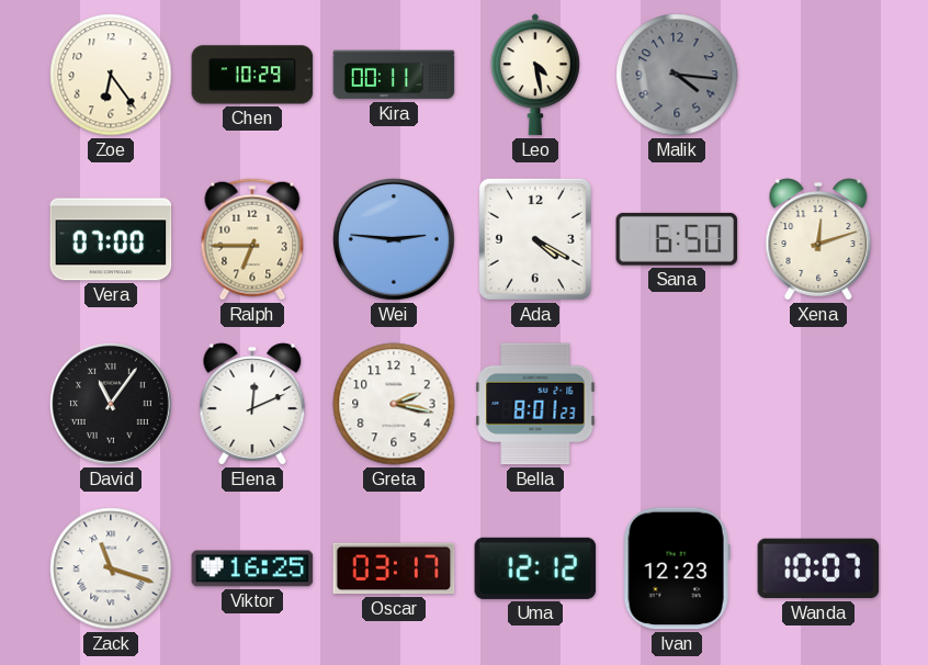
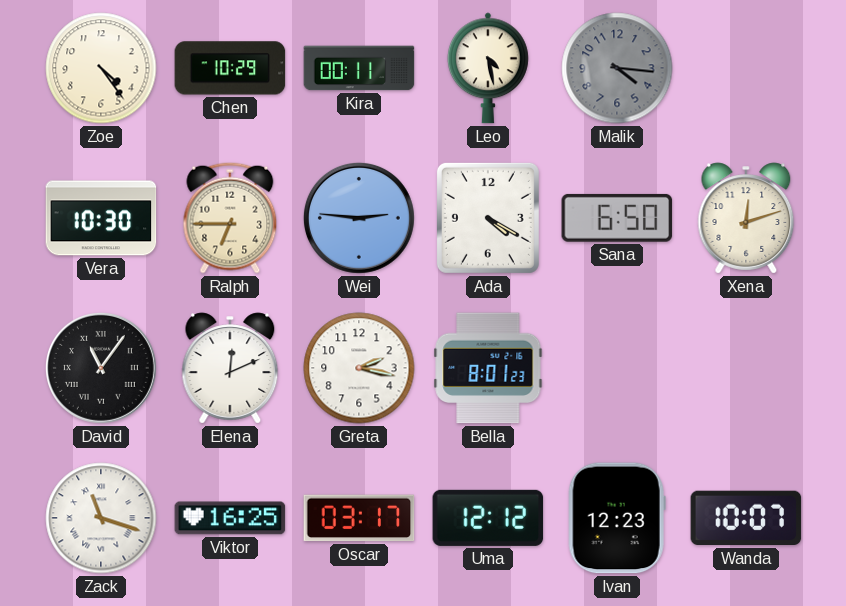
Zoe: 6:24 -> 4:24
Vera: 07:00 -> 10:30
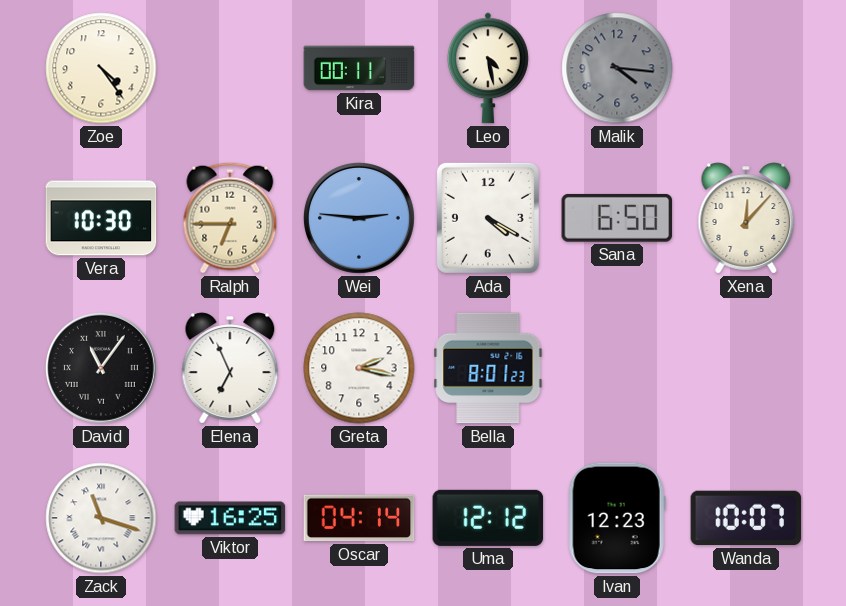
Chen: 10:29 -> none
Xena: 12:12 -> 12:07
Elena: 12:11 -> 6:56
Oscar: 03:17 -> 04:14
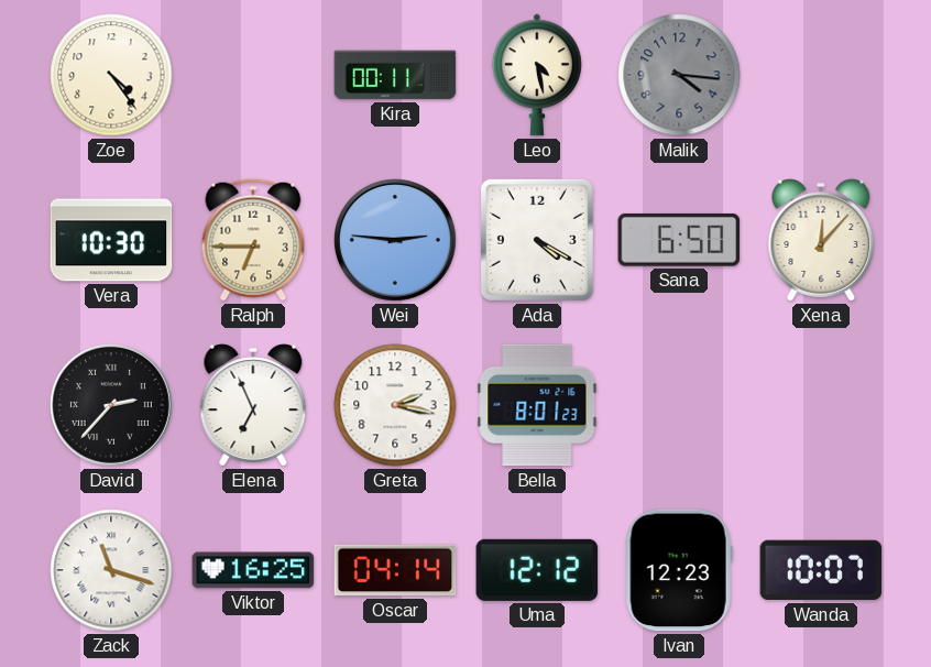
David: 11:06 -> 2:37
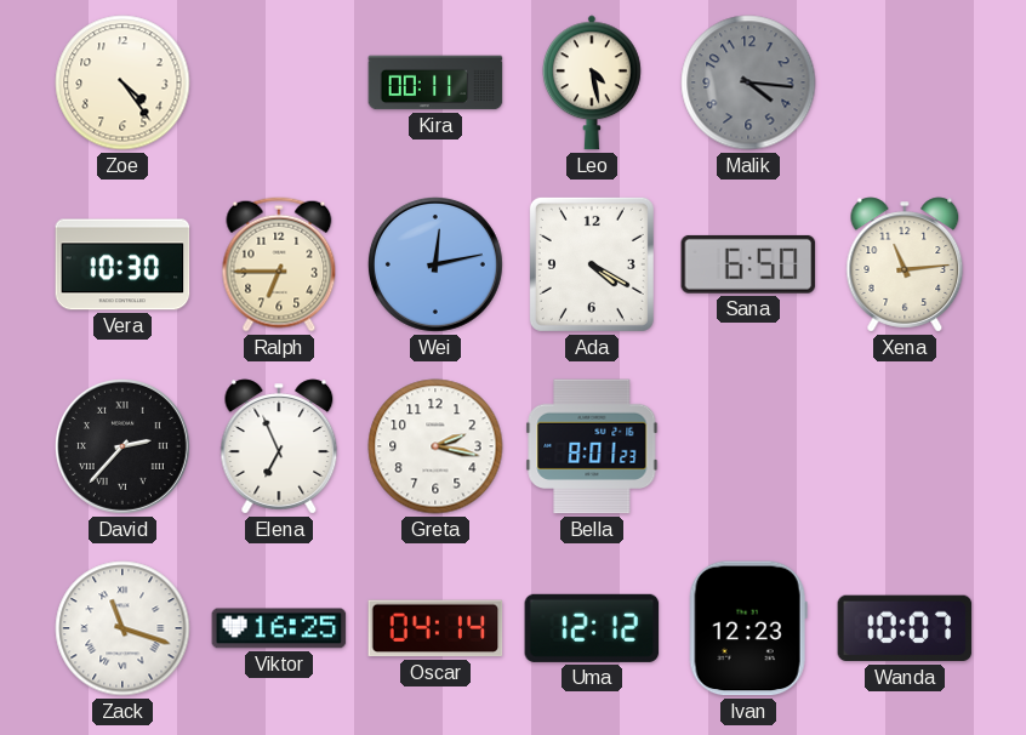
Wei: 2:46 -> 12:13
Xena: 12:07 -> 11:14
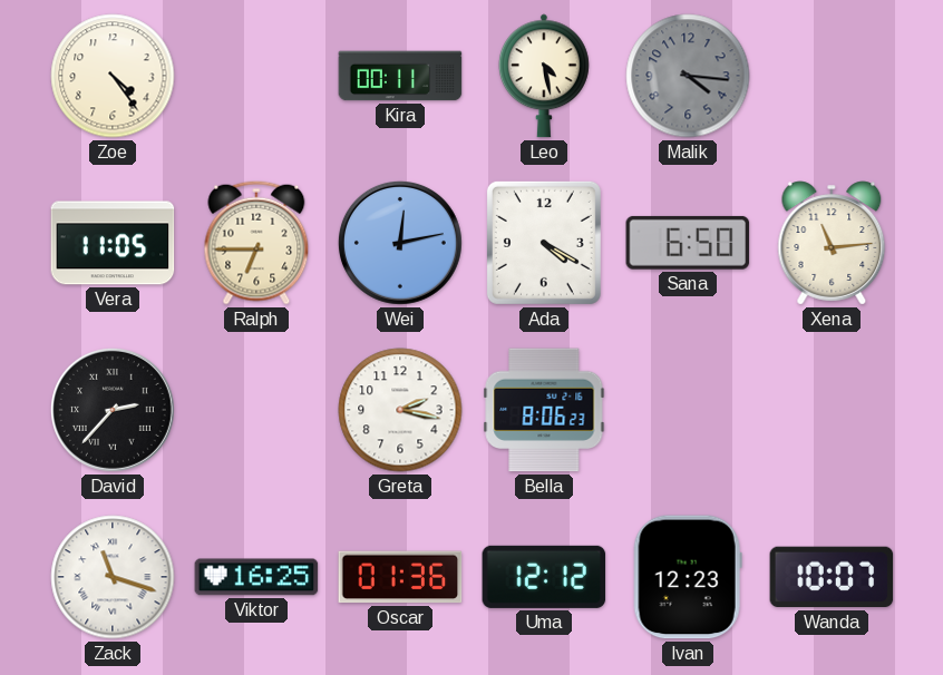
Vera: 10:30 -> 11:05
Elena: 6:56 -> none
Bella: 8:01 -> 8:06
Oscar: 04:14 -> 01:36
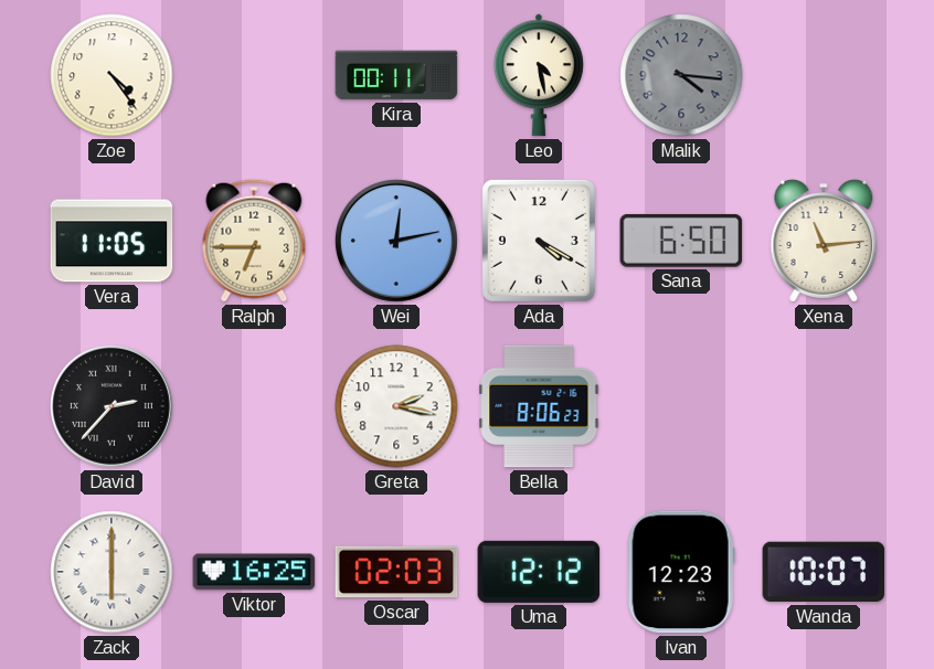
Zack: 11:18 -> 6:00
Oscar: 01:36 -> 02:03
